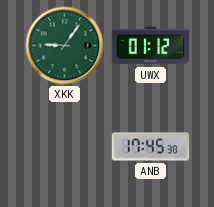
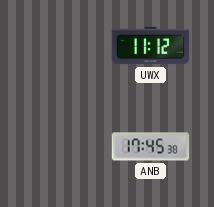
XKK: 9:06 -> none
UWX: 01:12 -> 11:12
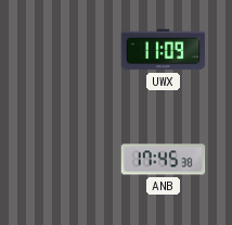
UWX: 11:12 -> 11:09
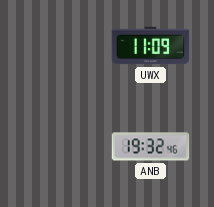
ANB: 17:45 -> 19:32
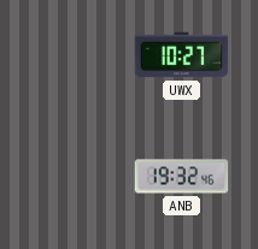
UWX: 11:09 -> 10:27
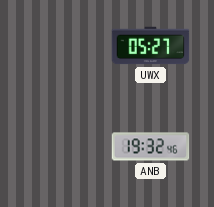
UWX: 10:27 -> 05:27
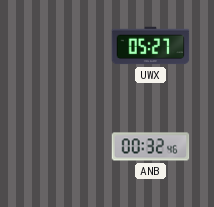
ANB: 19:32 -> 00:32
